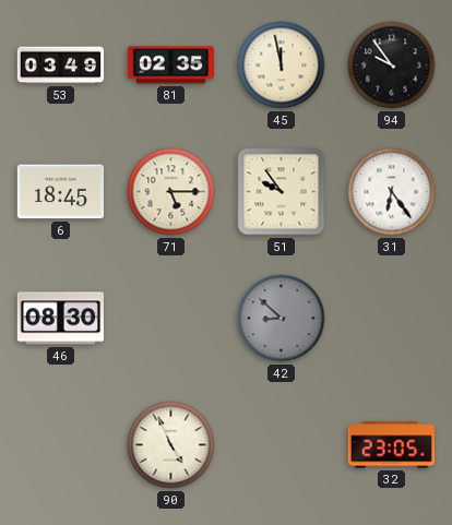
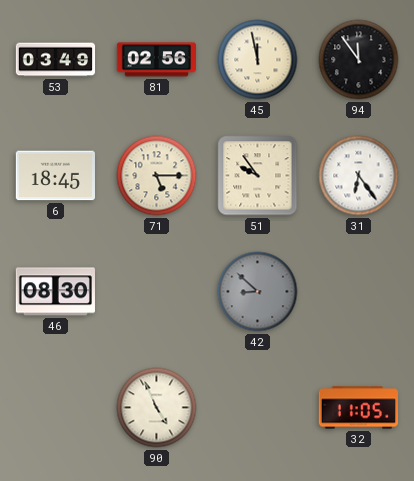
81: 02:35 -> 02:56
94: 9:54 -> 11:54
32: 23:05 -> 11:05
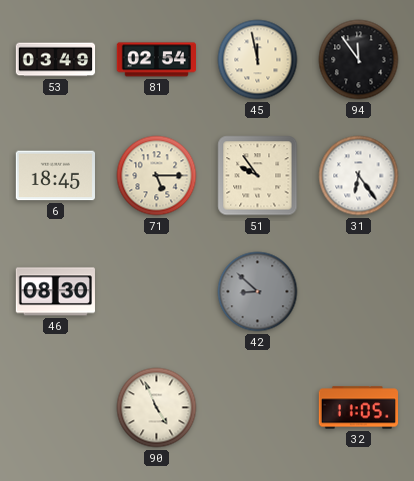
81: 02:56 -> 02:54
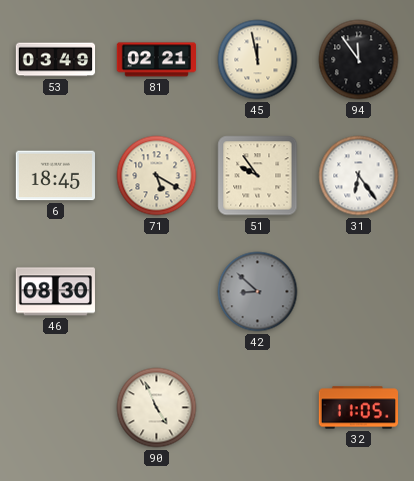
81: 02:54 -> 02:21
71: 5:15 -> 5:20
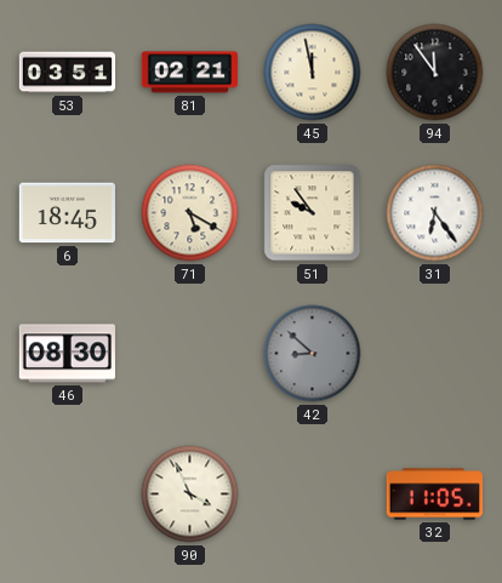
53: 03:49 -> 03:51
90: 4:56 -> 3:56
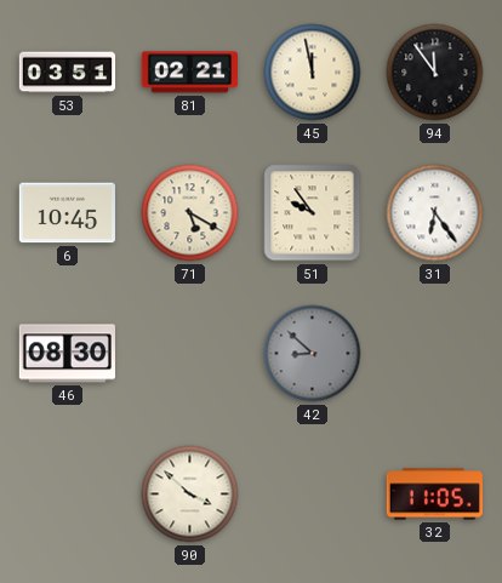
6: 18:45 -> 10:45
90: 3:56 -> 3:52
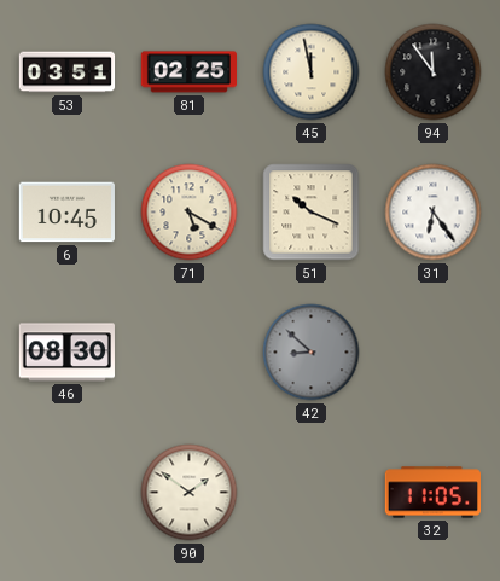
81: 02:21 -> 02:25
51: 9:54 -> 10:19
90: 3:52 -> 1:51
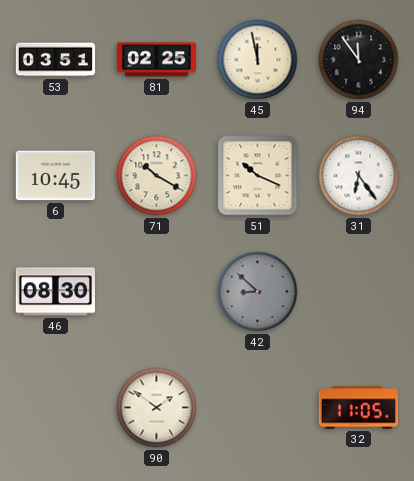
71: 5:20 -> 10:20
